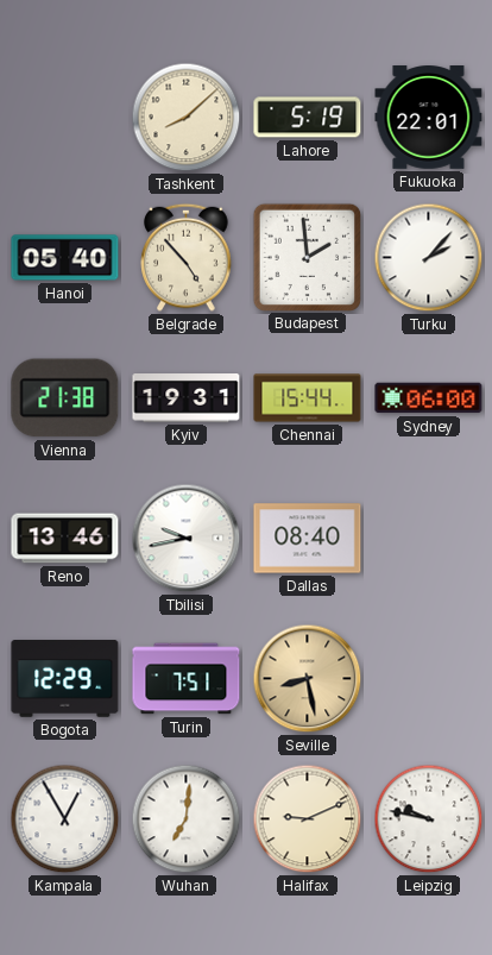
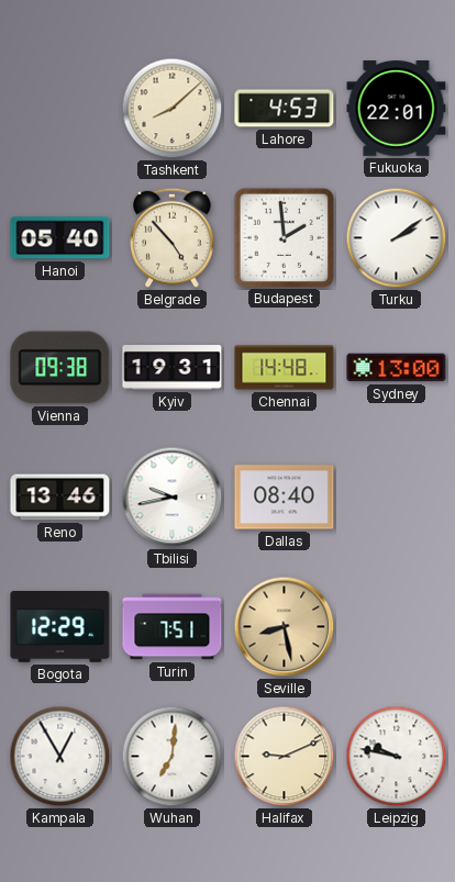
Lahore: 5:19 -> 4:53
Turku: 2:07 -> 2:09
Vienna: 21:38 -> 09:38
Chennai: 15:44 -> 14:48
Sydney: 06:00 -> 13:00
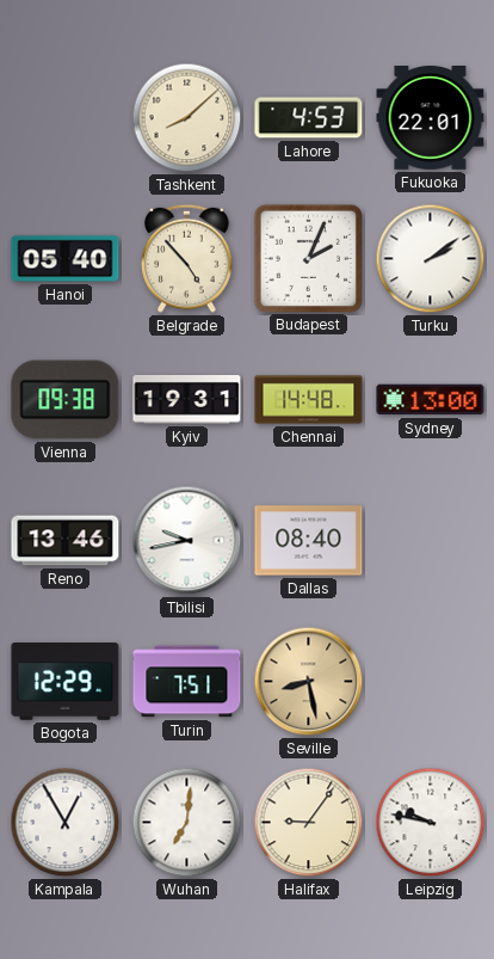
Budapest: 1:59 -> 2:04
Halifax: 9:11 -> 9:06
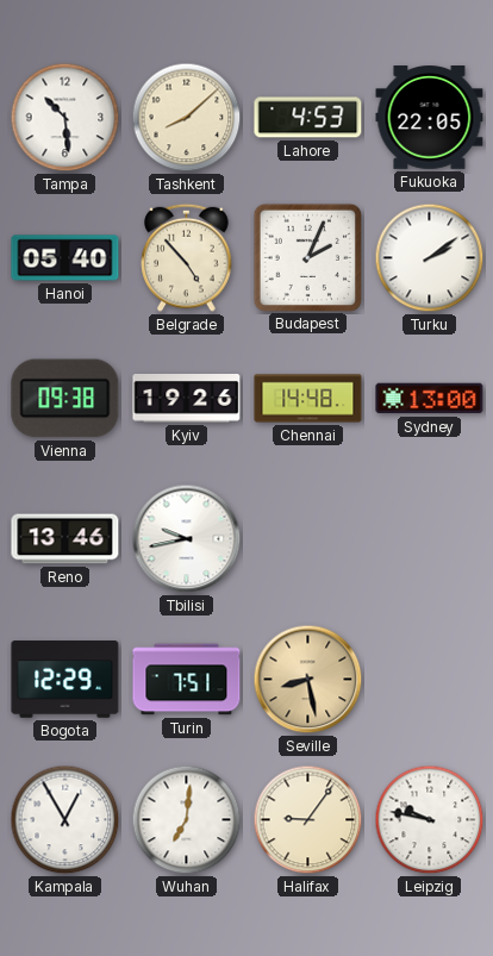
Tampa: none -> 10:29
Fukuoka: 22:01 -> 22:05
Kyiv: 19:31 -> 19:26
Dallas: 08:40 -> none
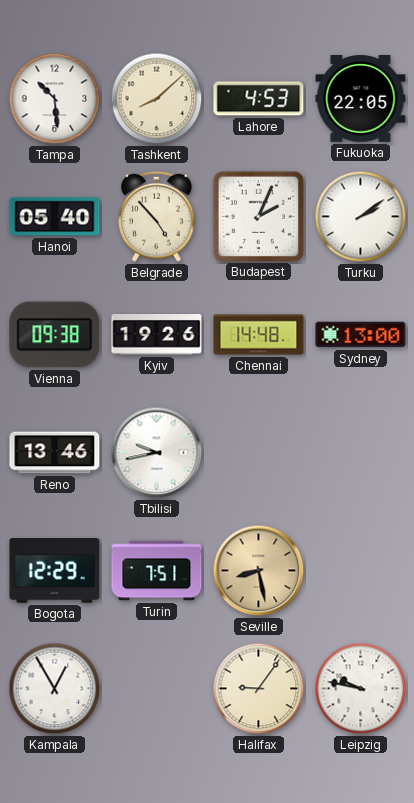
Wuhan: 7:01 -> none
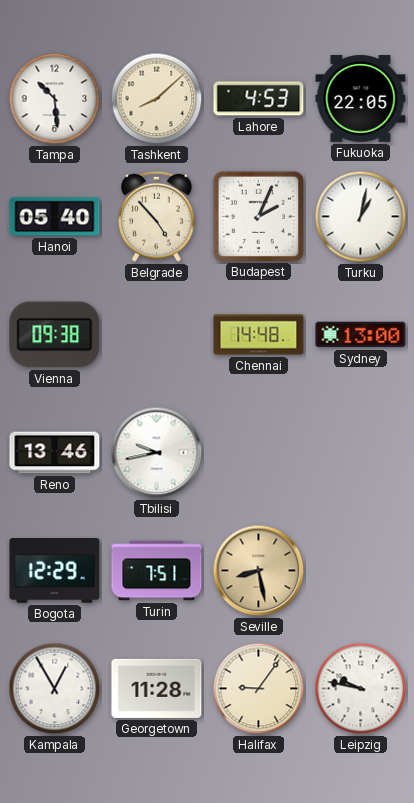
Turku: 2:09 -> 1:02
Kyiv: 19:26 -> none
Georgetown: none -> 11:28
